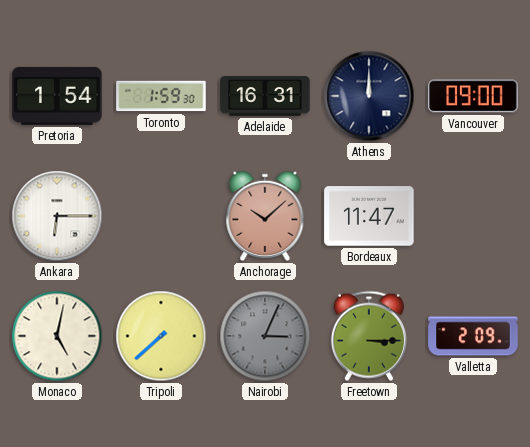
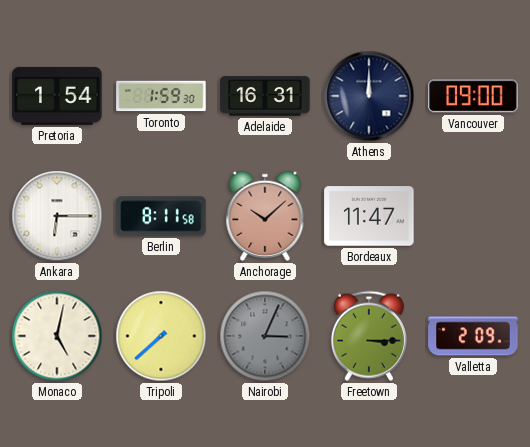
Berlin: none -> 8:11
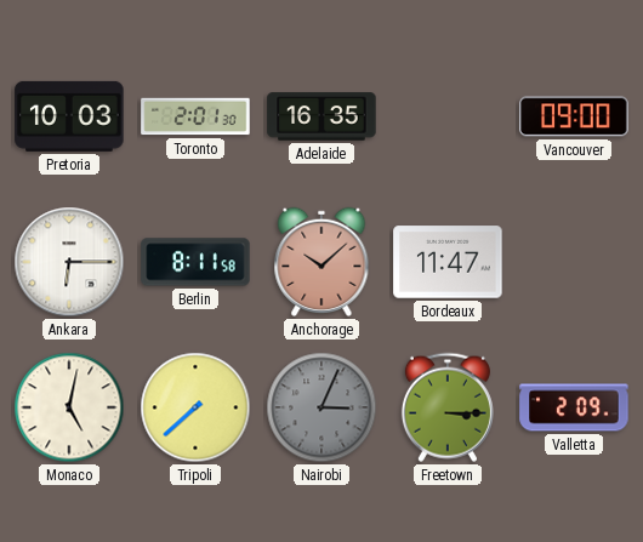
Pretoria: 1:54 -> 10:03
Toronto: 1:59 -> 2:01
Adelaide: 16:31 -> 16:35
Athens: 12:00 -> none
